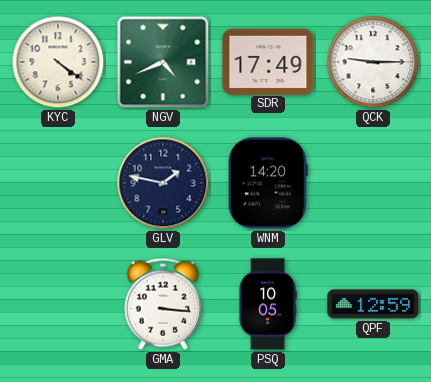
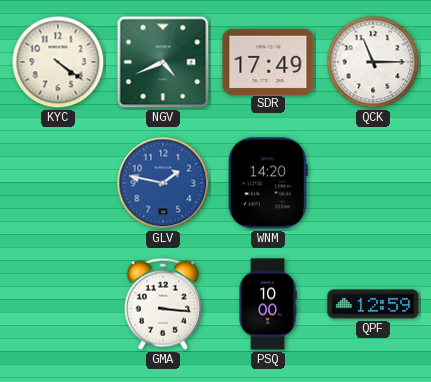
QCK: 9:15 -> 11:15
GLV dial: navy -> blue
PSQ: 10:05 -> 10:00
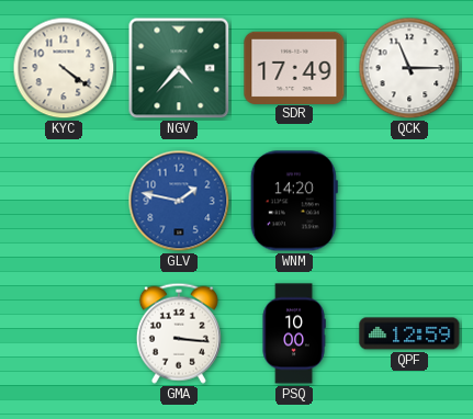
NGV: 4:41 -> 4:37
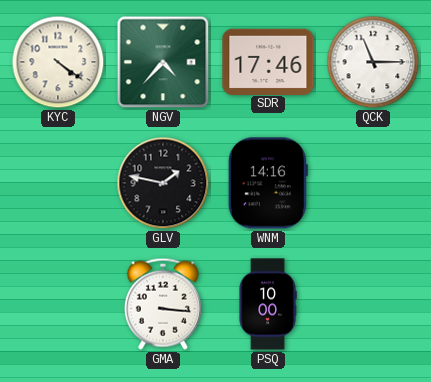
SDR: 17:49 -> 17:46
GLV dial: blue -> black
WNM: 14:20 -> 14:16
QPF: 12:59 -> none
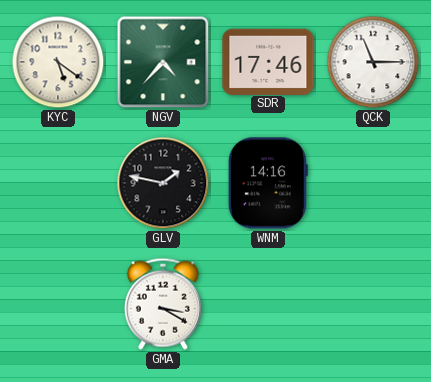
KYC: 4:21 -> 5:21
GMA: 3:16 -> 3:20
PSQ: 10:00 -> none
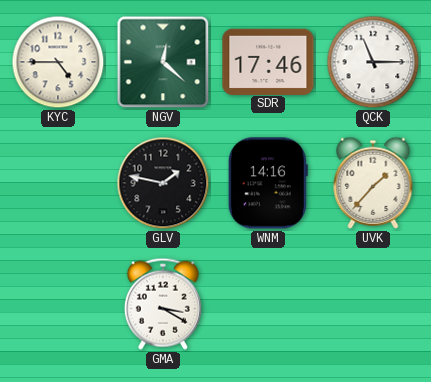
KYC: 5:21 -> 4:45
NGV: 4:37 -> 12:22
UVK: none -> 1:37
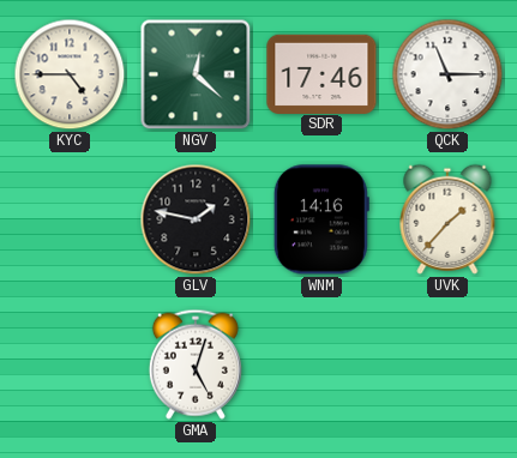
GMA: 3:20 -> 5:03
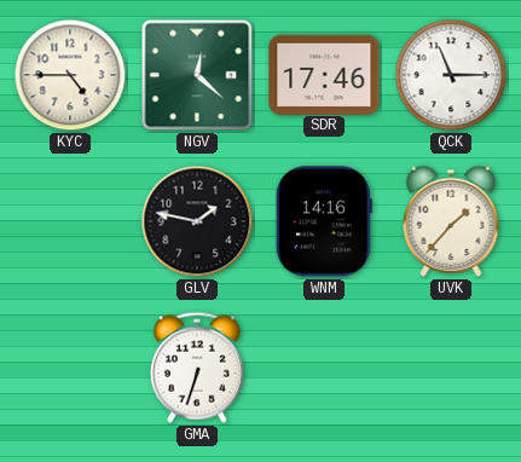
GMA: 5:03 -> 6:33
